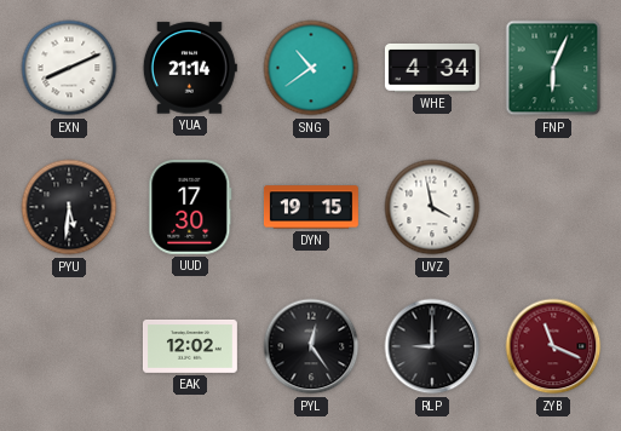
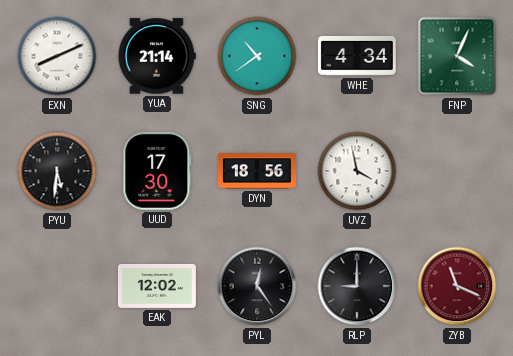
FNP: 6:04 -> 4:04
DYN: 19:15 -> 18:56
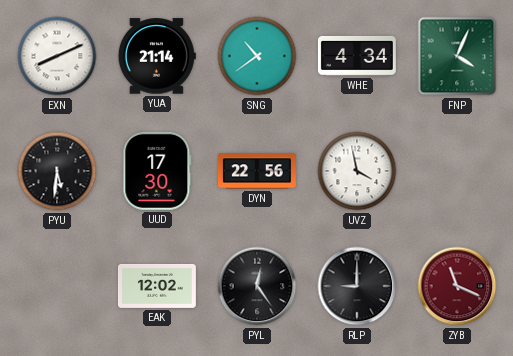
DYN: 18:56 -> 22:56
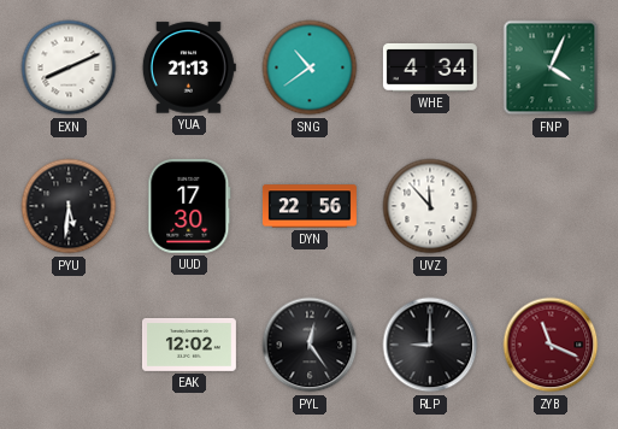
YUA: 21:14 -> 21:13
UVZ: 3:58 -> 11:53
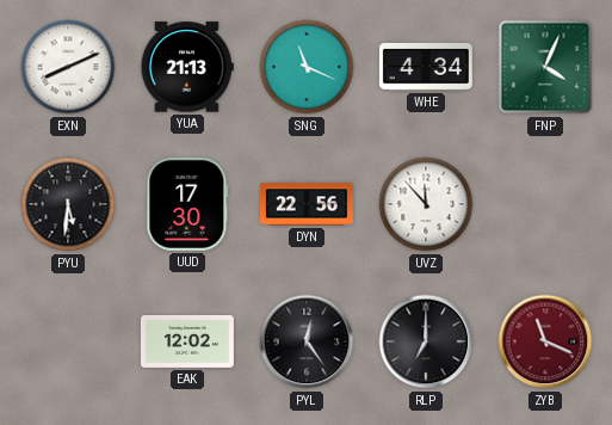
SNG: 10:39 -> 11:19
RLP: 9:00 -> 7:00
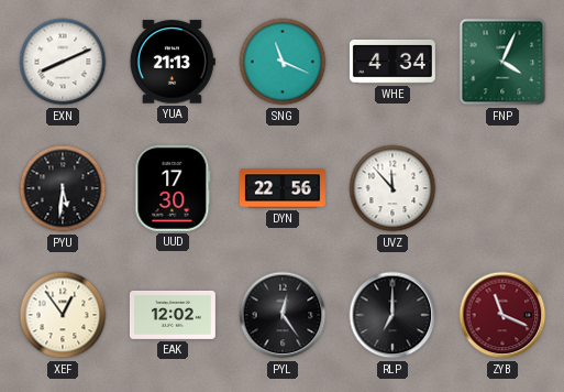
XEF: none -> 12:54
